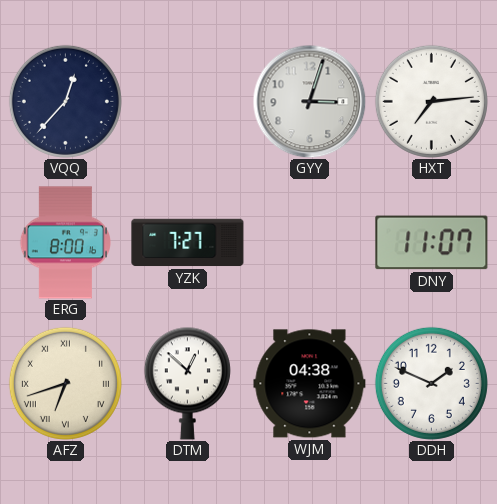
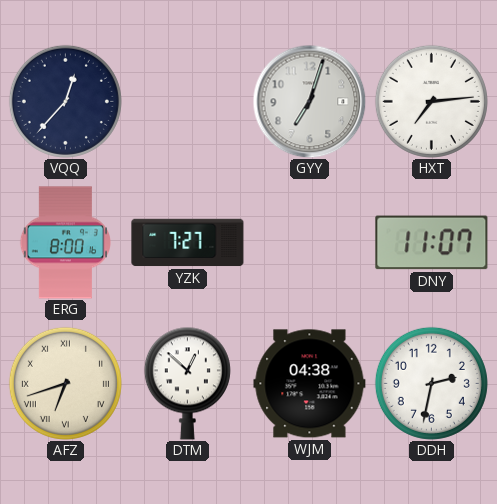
GYY: 3:03 -> 7:03
DDH: 1:49 -> 2:32
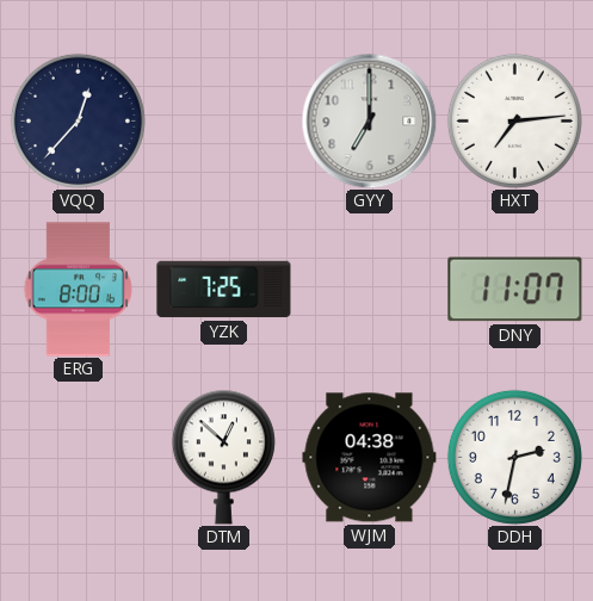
GYY: 7:03 -> 7:00
YZK: 7:27 -> 7:25
AFZ: 6:42 -> none
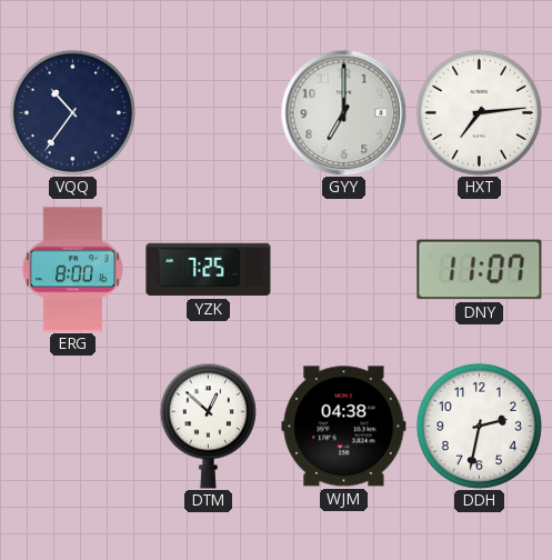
VQQ: 12:37 -> 10:36
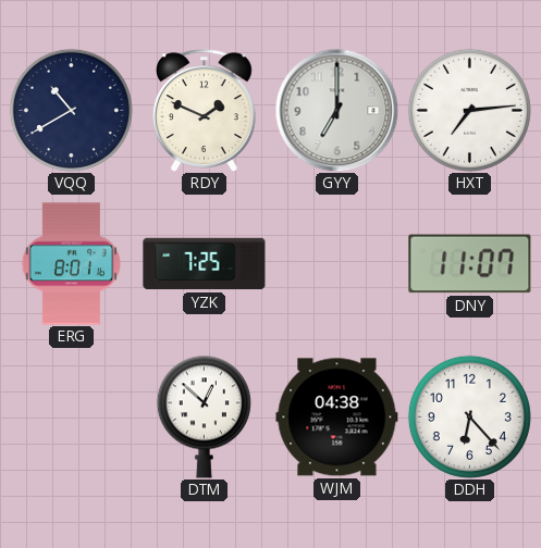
VQQ: 10:36 -> 10:40
RDY: none -> 1:49
ERG: 8:00 -> 8:01
DDH: 2:32 -> 6:23
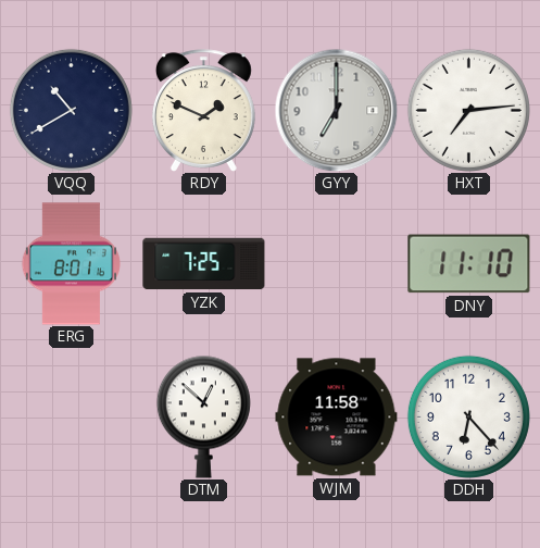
DNY: 11:07 -> 11:10
WJM: 04:38 -> 11:58
